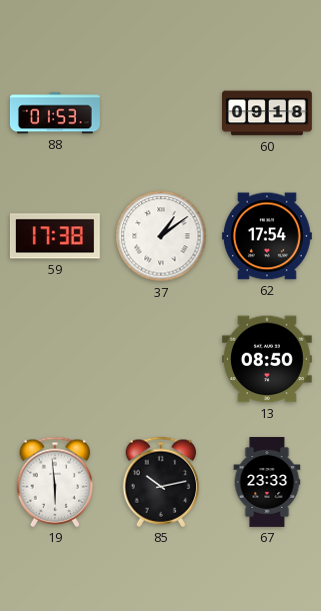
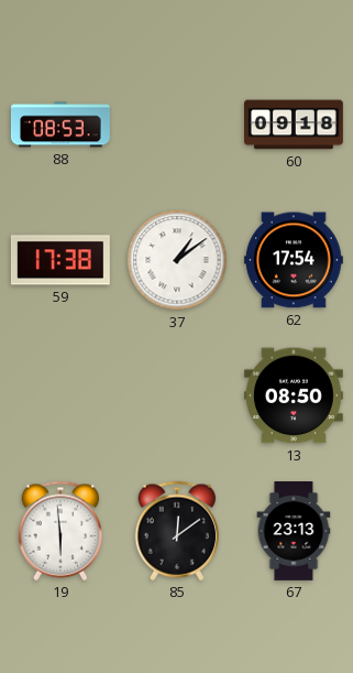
88: 01:53 -> 08:53
85: 10:13 -> 12:09
67: 23:33 -> 23:13
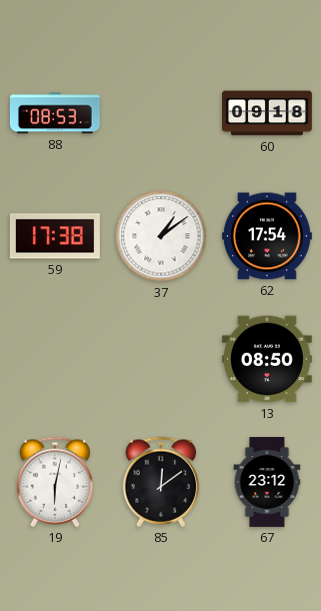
19: 5:59 -> 6:02
67: 23:13 -> 23:12
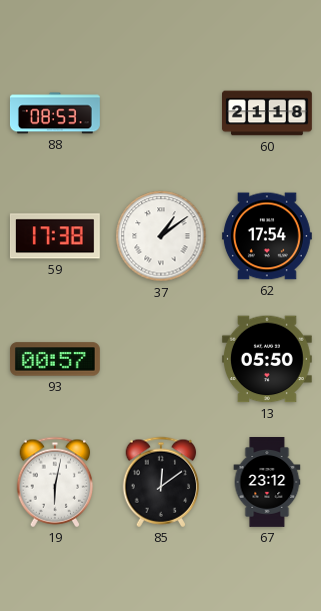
60: 09:18 -> 21:18
93: none -> 00:57
13: 08:50 -> 05:50
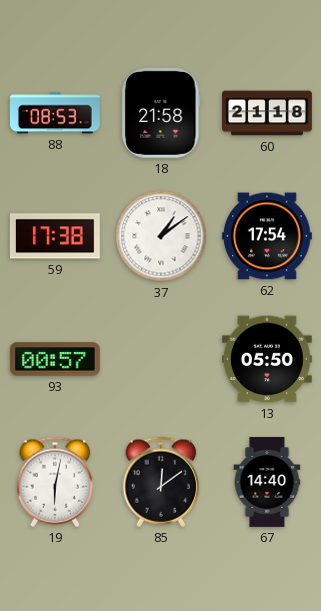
18: none -> 21:58
67: 23:12 -> 14:40
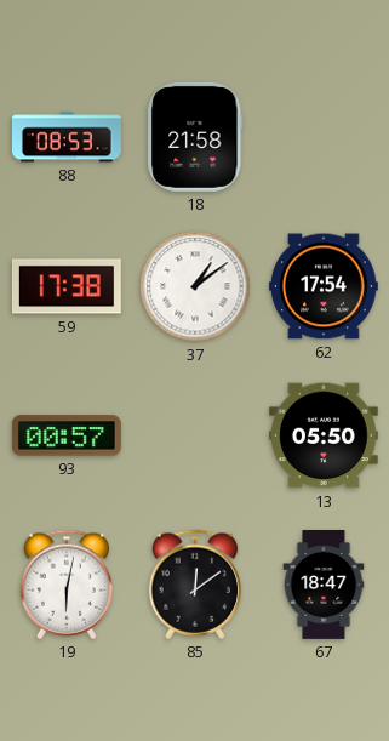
60: 21:18 -> none
67: 14:40 -> 18:47
